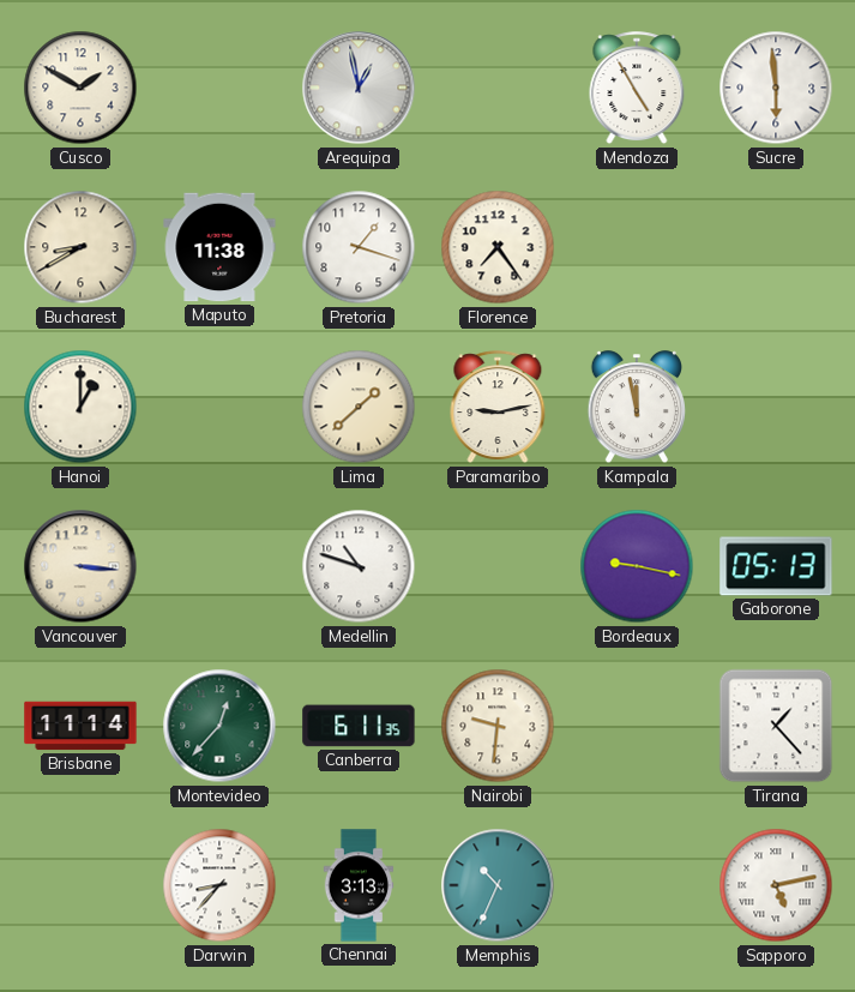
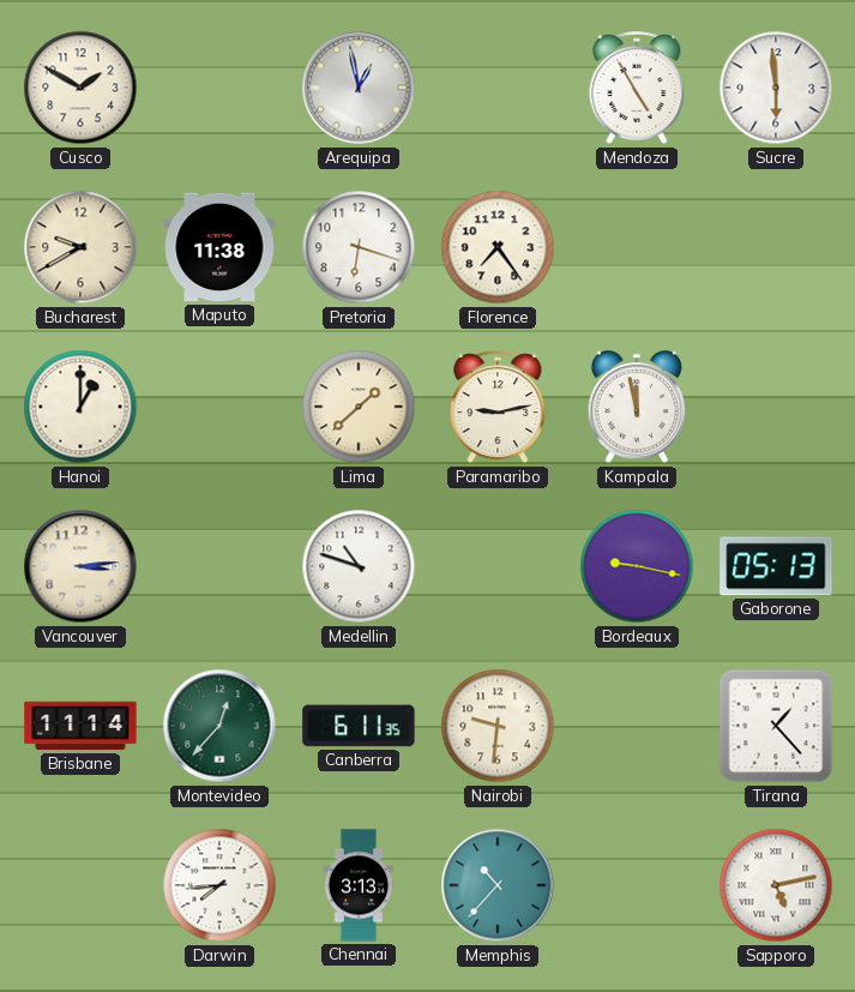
Bucharest: 8:40 -> 9:40
Pretoria: 1:18 -> 6:18
Vancouver: 3:16 -> 3:14
Darwin: 8:37 -> 7:44
Memphis: 10:34 -> 10:37
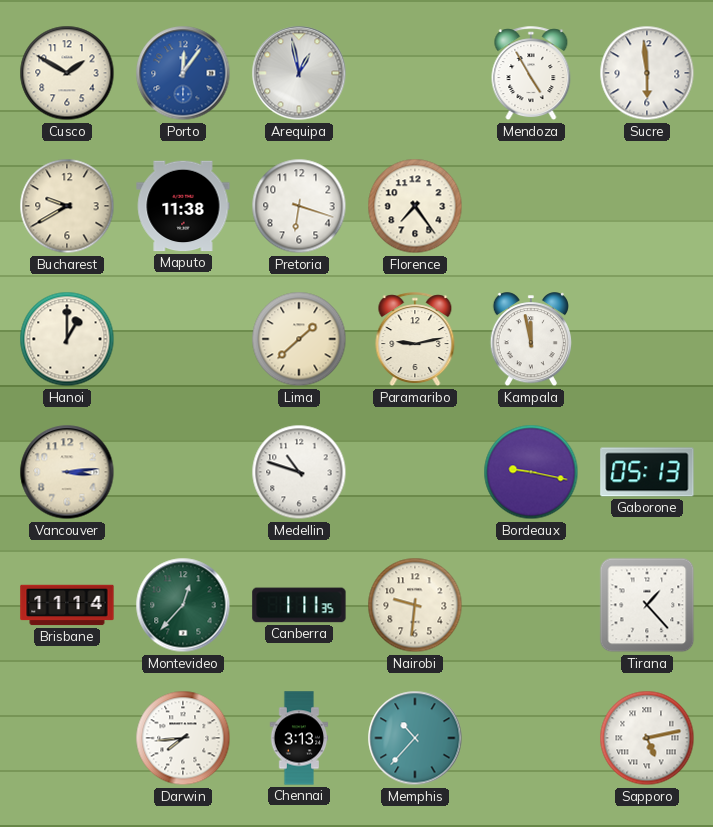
Porto: none -> 12:06
Canberra: 6:11 -> 1:11
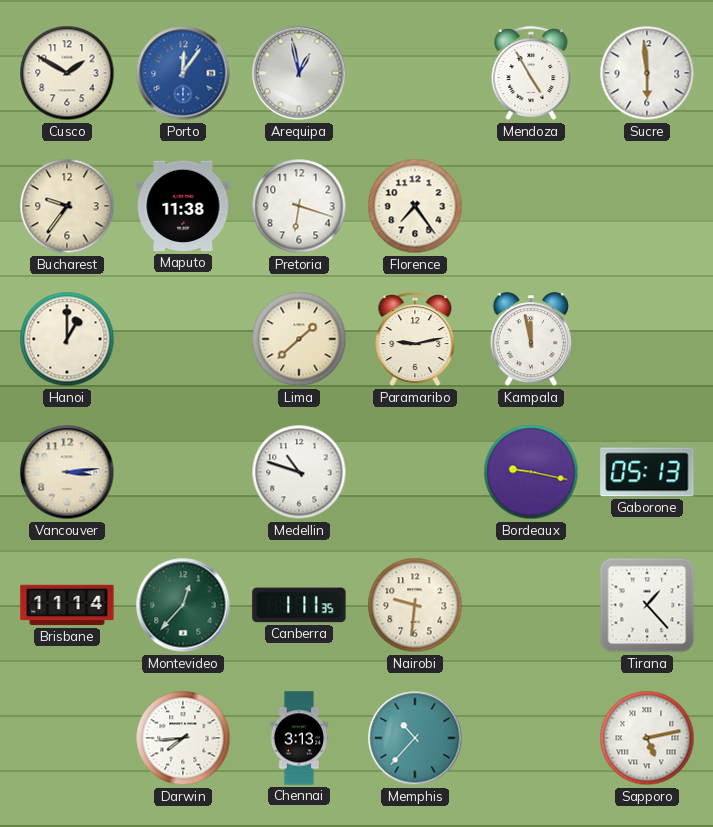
Bucharest: 9:40 -> 9:36
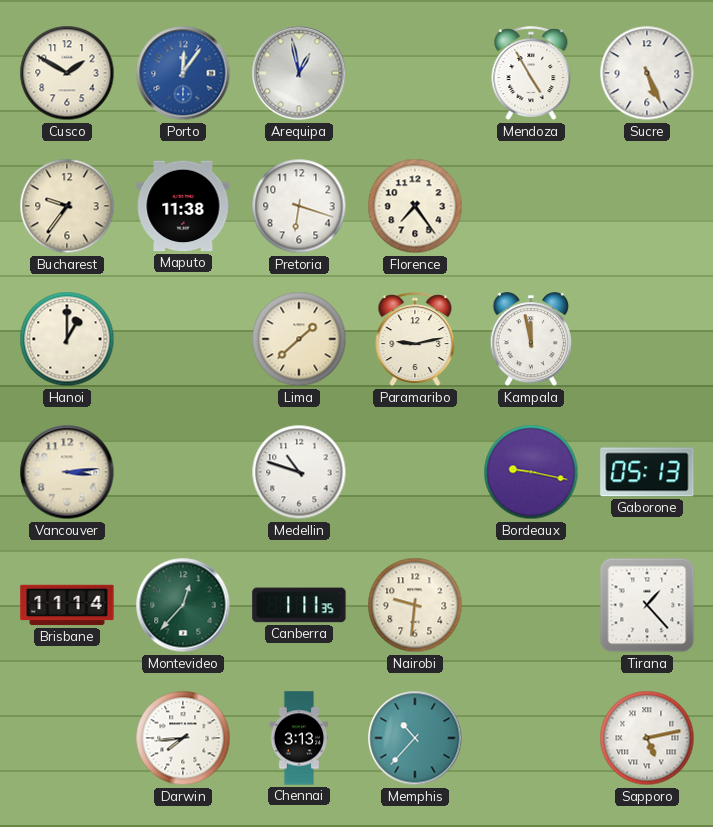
Sucre: 5:59 -> 5:26
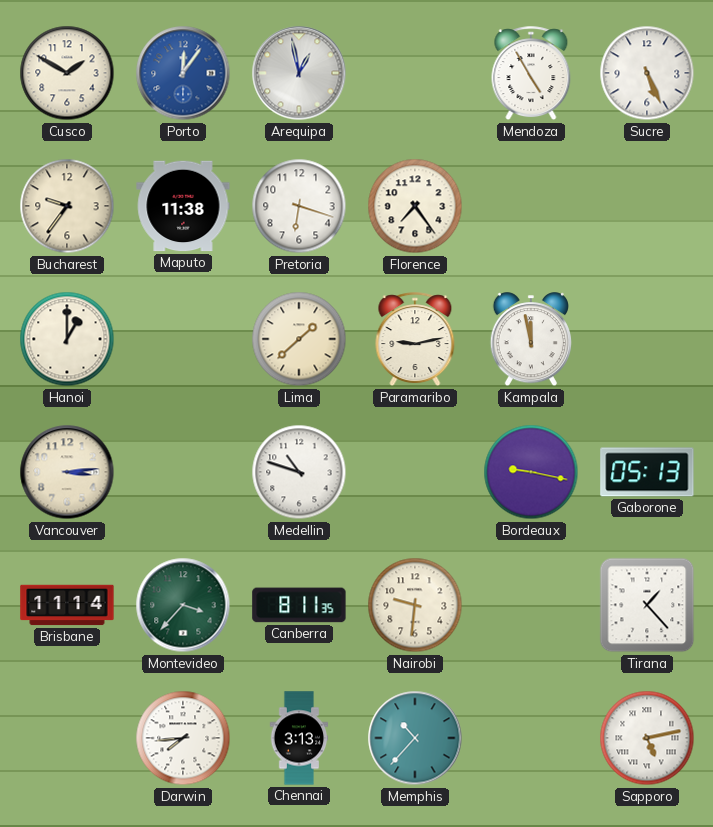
Montevideo: 12:37 -> 3:37
Canberra: 1:11 -> 8:11
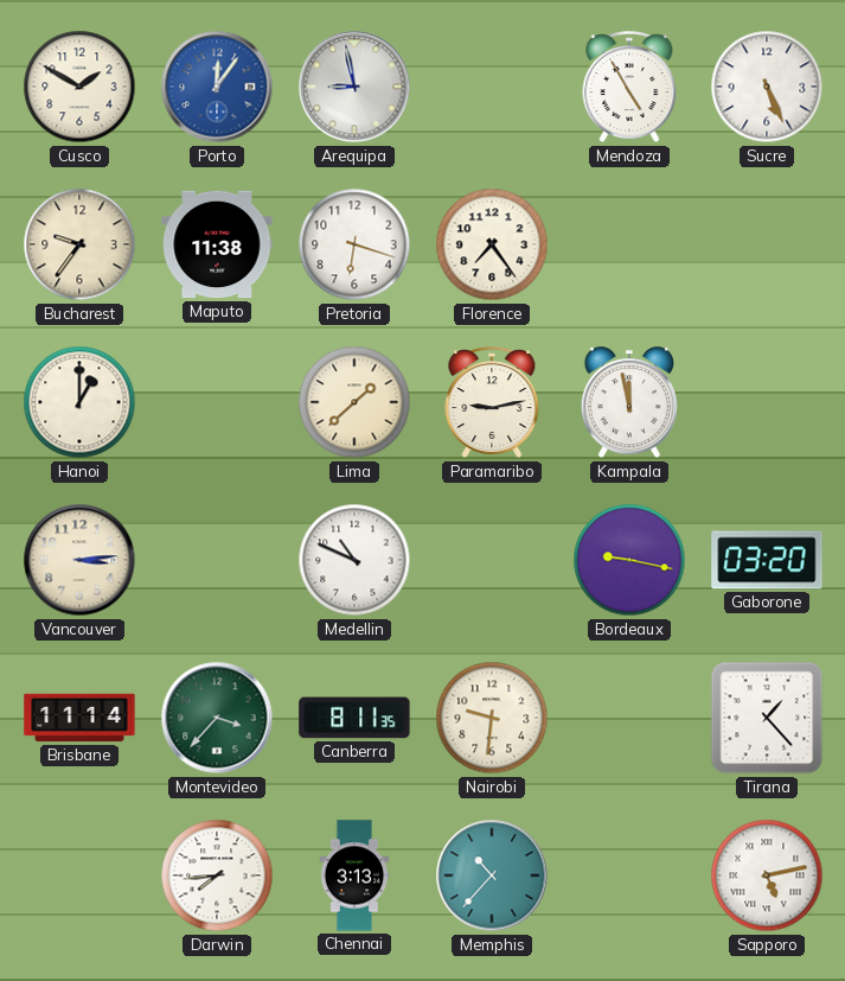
Arequipa: 12:58 -> 8:58
Medellin: 10:48 -> 10:49
Gaborone: 05:13 -> 03:20
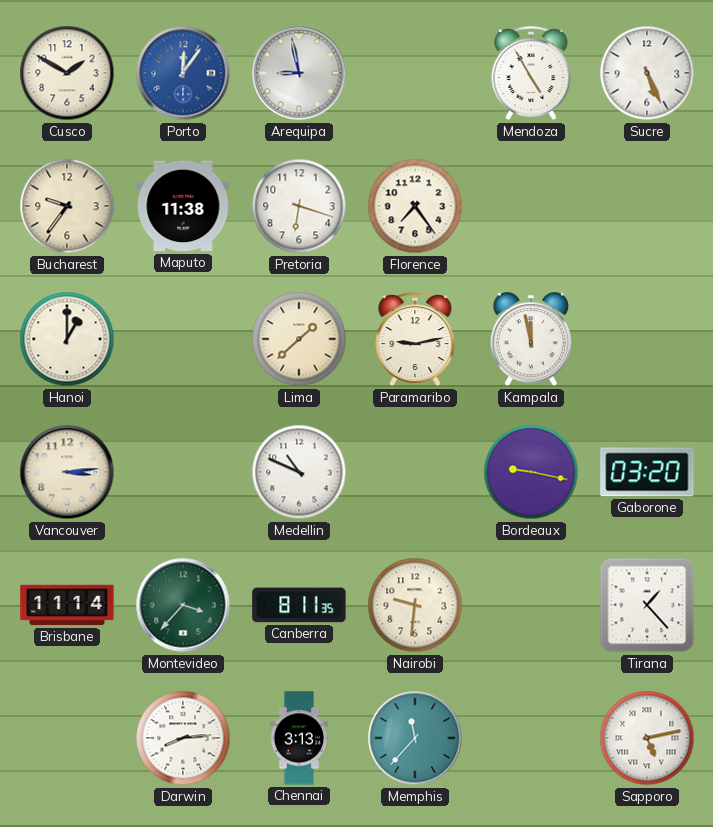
Darwin: 7:44 -> 8:14
Memphis: 10:37 -> 11:37
